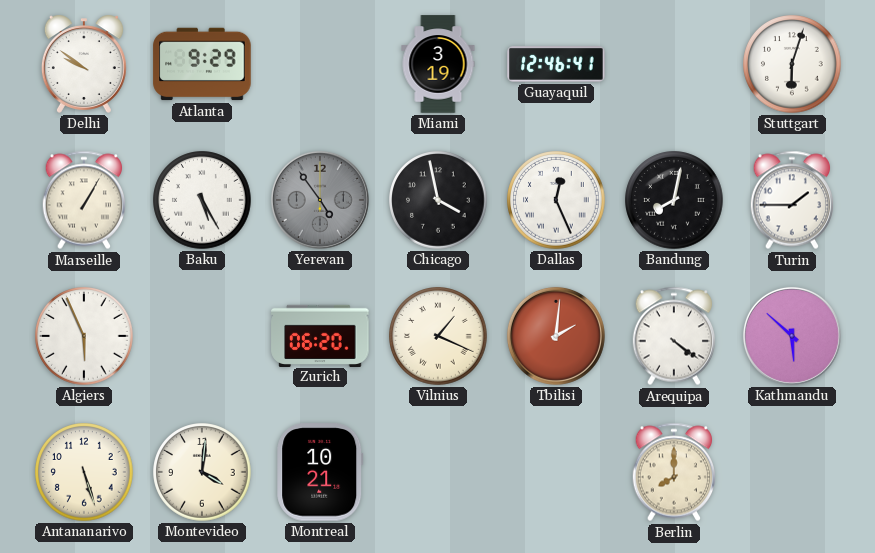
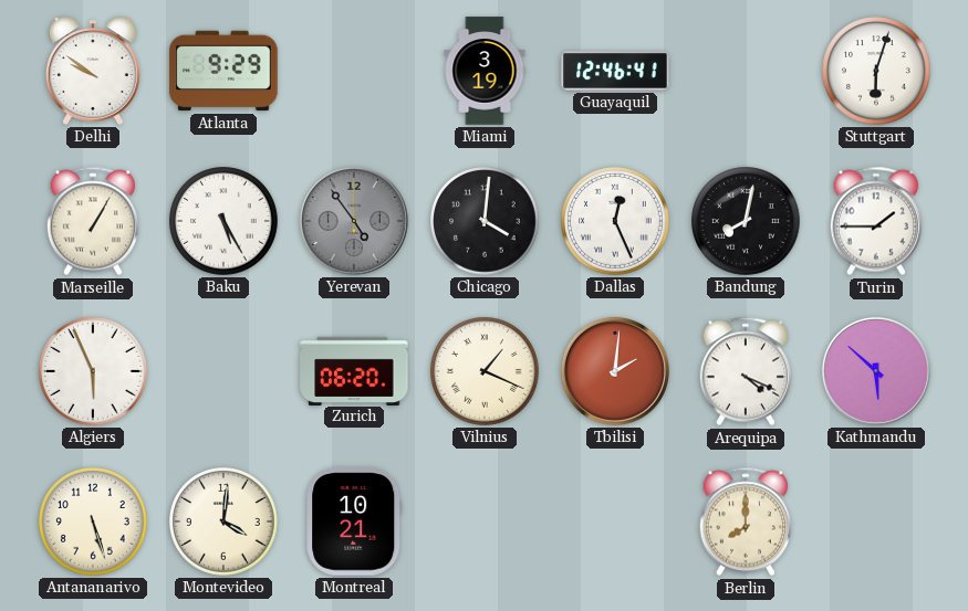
Chicago: 3:58 -> 4:01
Arequipa: 4:21 -> 4:19
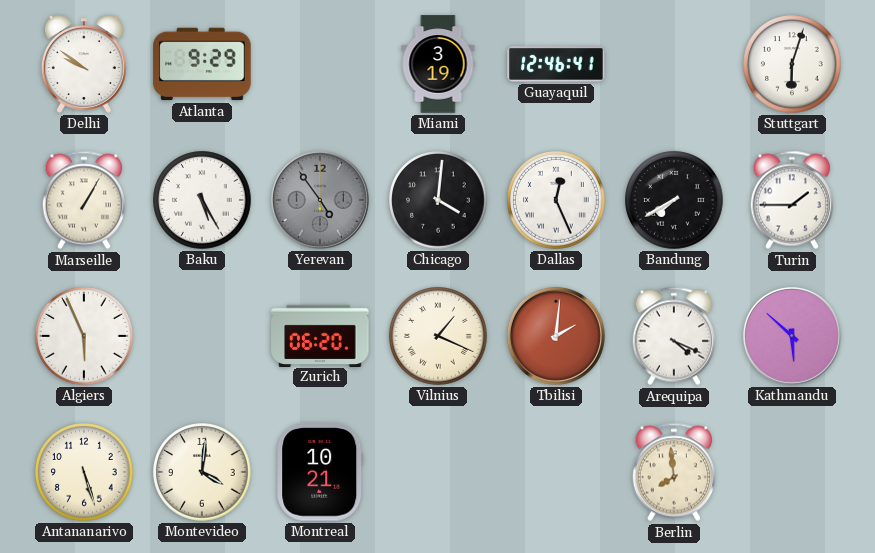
Bandung: 8:02 -> 7:40
Berlin: 8:00 -> 7:59
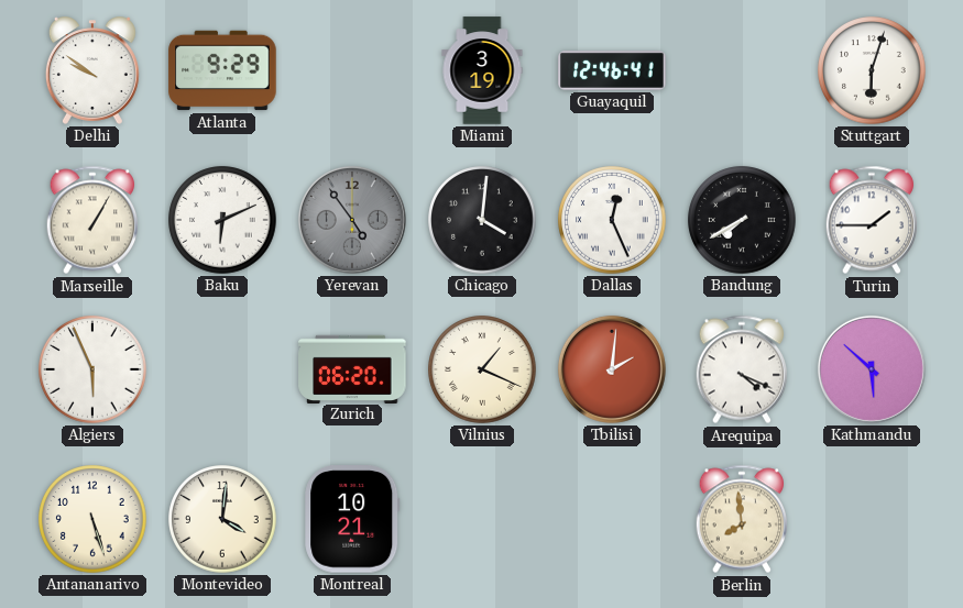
Baku: 5:25 -> 6:11
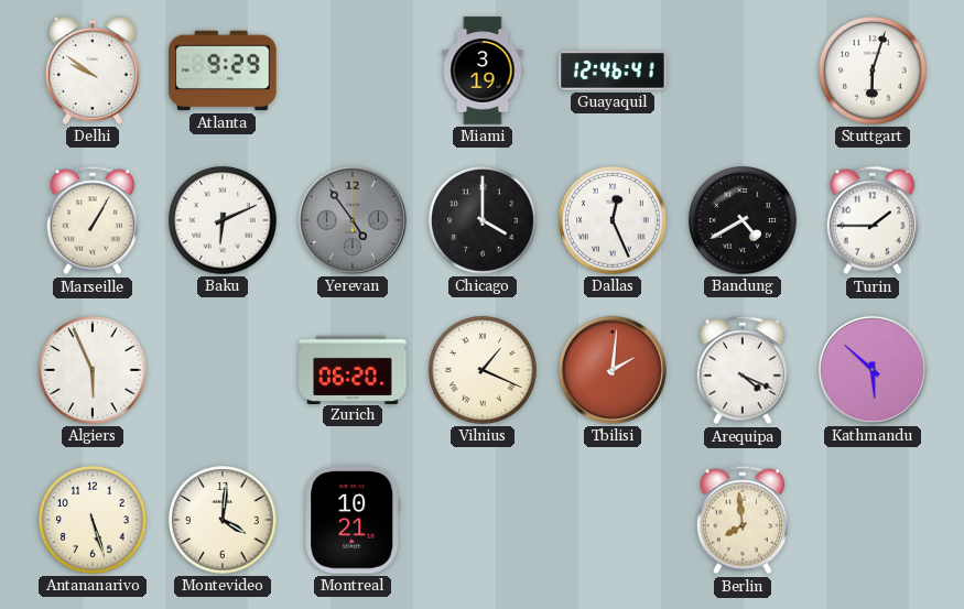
Chicago: 4:01 -> 4:00
Bandung: 7:40 -> 4:40
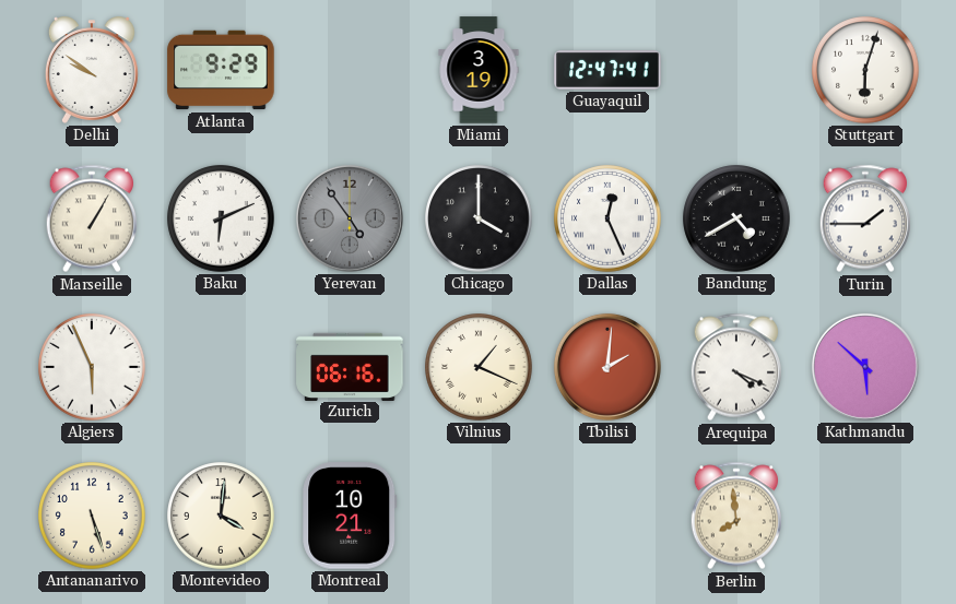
Guayaquil: 12:46 -> 12:47
Zurich: 06:20 -> 06:16
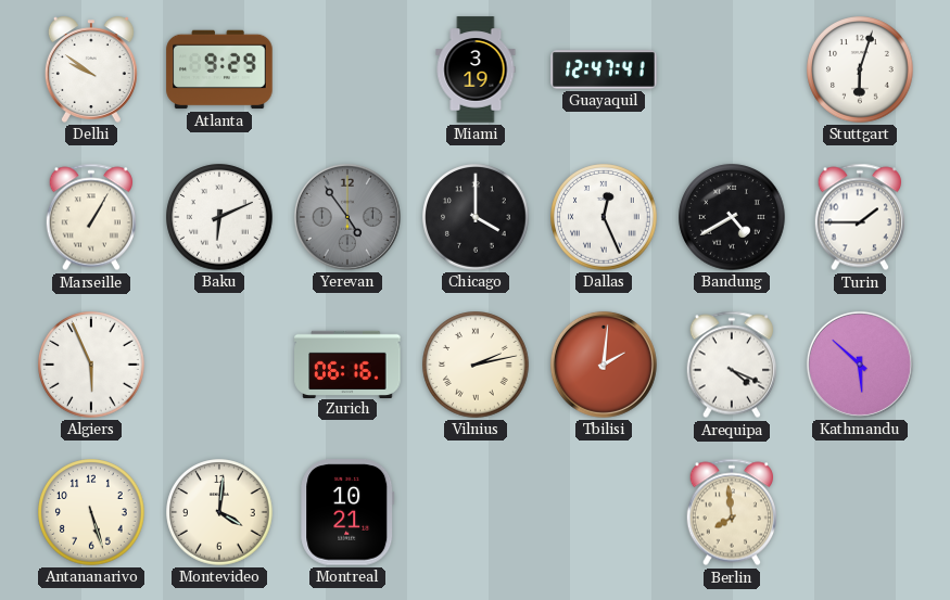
Vilnius: 1:19 -> 2:13
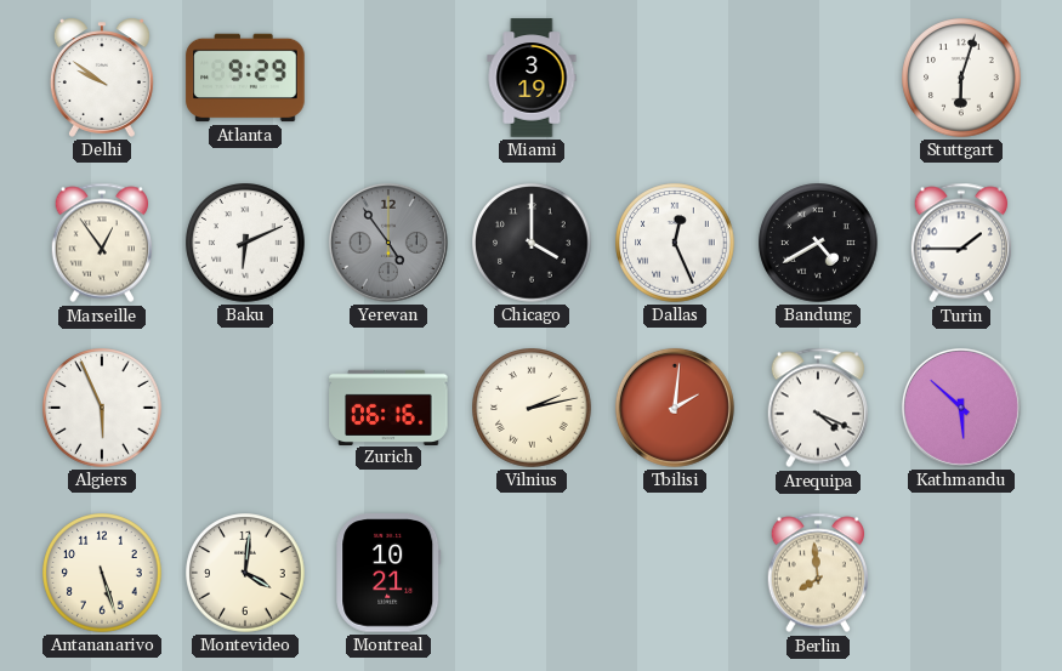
Guayaquil: 12:47 -> none
Marseille: 1:05 -> 12:54
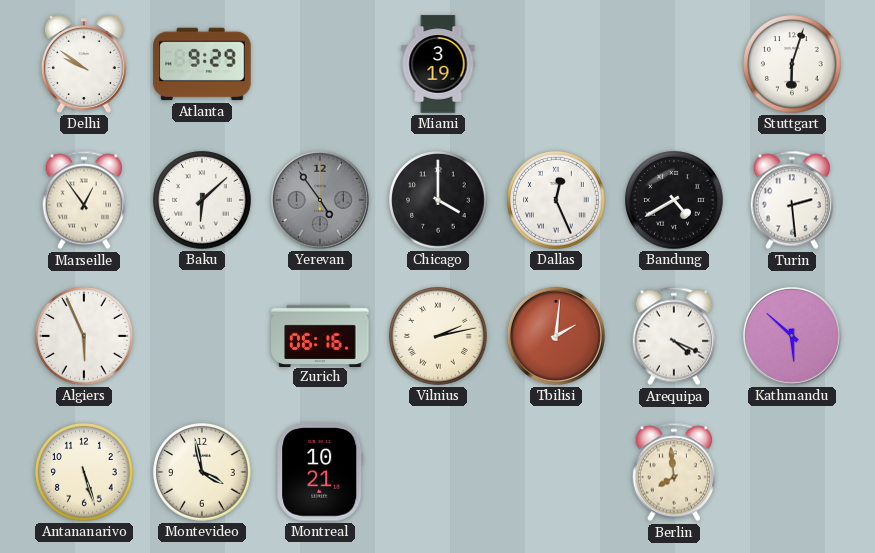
Baku: 6:11 -> 6:08
Turin: 1:45 -> 2:29
Montevideo: 4:01 -> 3:58
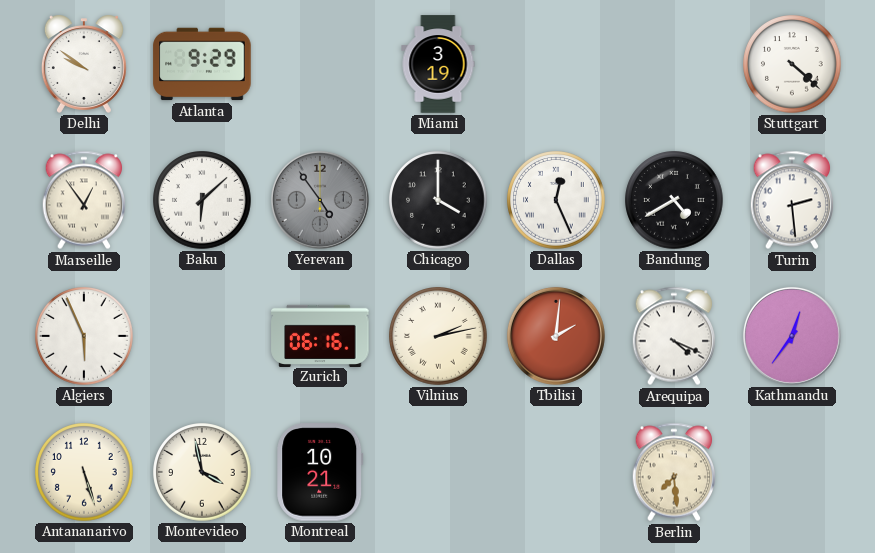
Stuttgart: 6:03 -> 4:22
Kathmandu: 5:52 -> 12:36
Berlin: 7:59 -> 7:29
